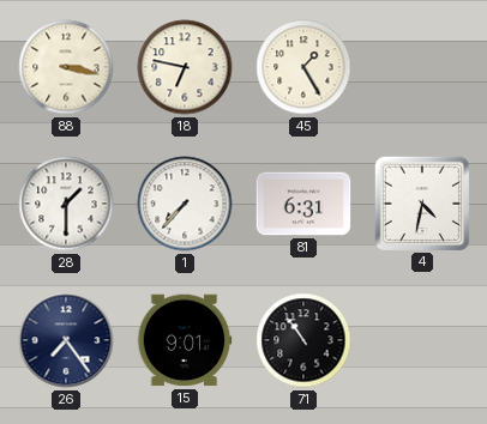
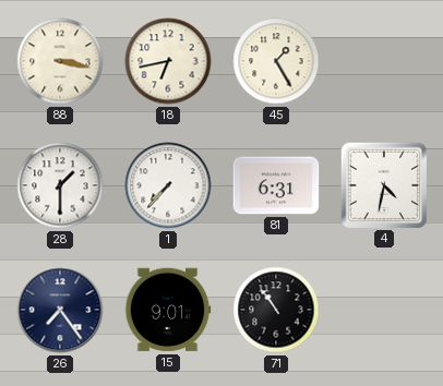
18: 6:47 -> 6:43
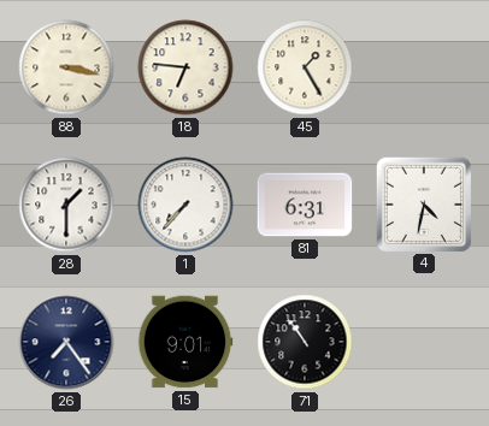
18: 6:43 -> 6:46
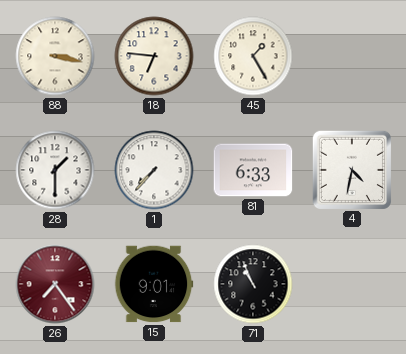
81: 6:31 -> 6:33
26 dial: navy -> burgundy
71: 10:54 -> 10:56
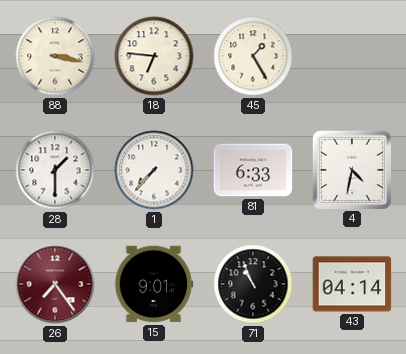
43: none -> 04:14
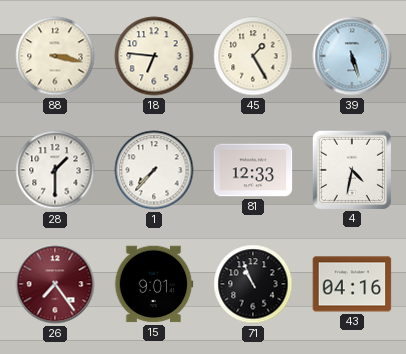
39: none -> 5:27
81: 6:33 -> 12:33
43: 04:14 -> 04:16
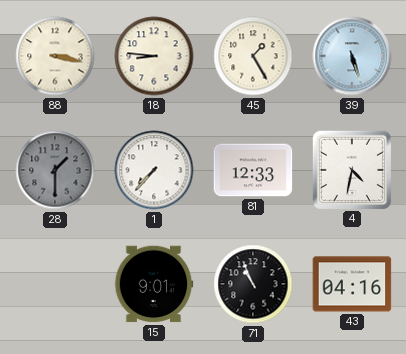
18: 6:46 -> 8:46
28 dial: white -> grey
26: 7:24 -> none
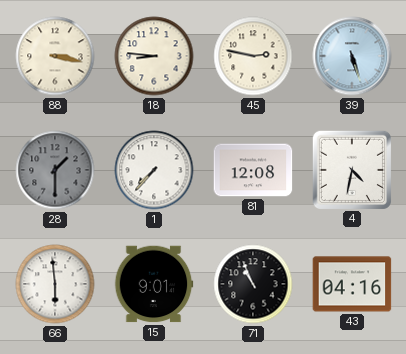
45: 1:25 -> 2:47
81: 12:33 -> 12:08
66: none -> 5:59
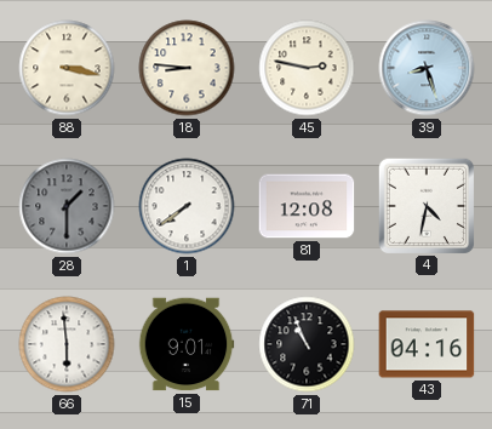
39: 5:27 -> 8:27
1: 7:37 -> 7:39
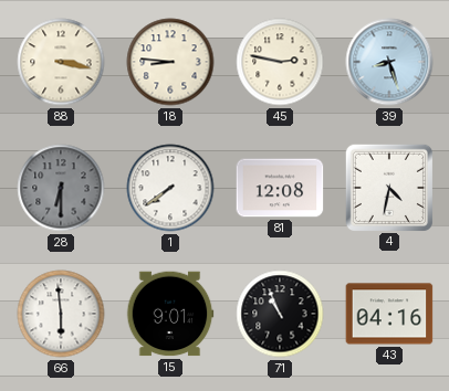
28: 1:30 -> 6:30
